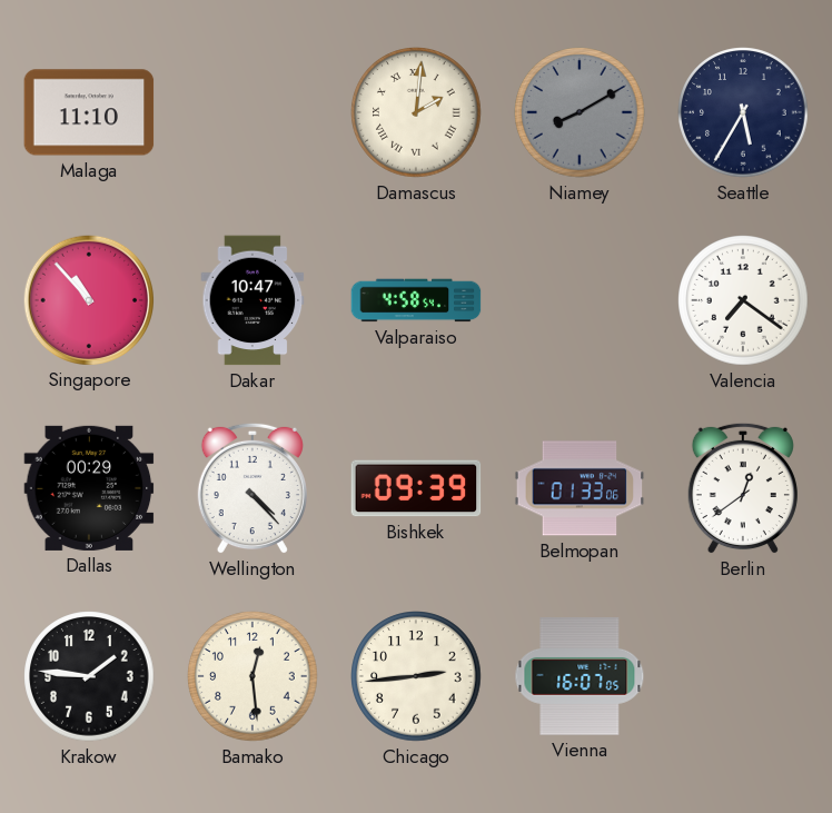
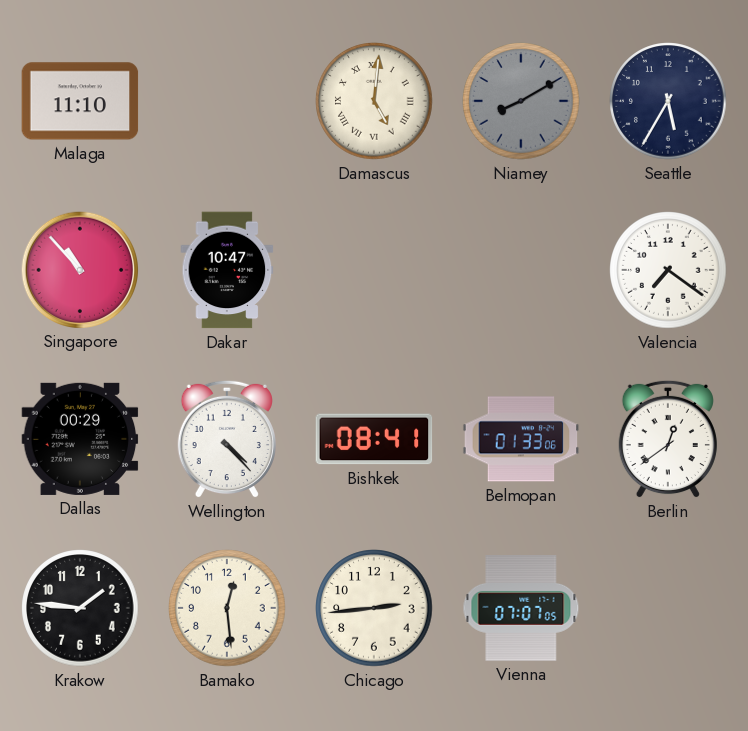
Damascus: 2:01 -> 5:01
Valparaiso: 4:58 -> none
Bishkek: 09:39 -> 08:41
Vienna: 16:07 -> 07:07
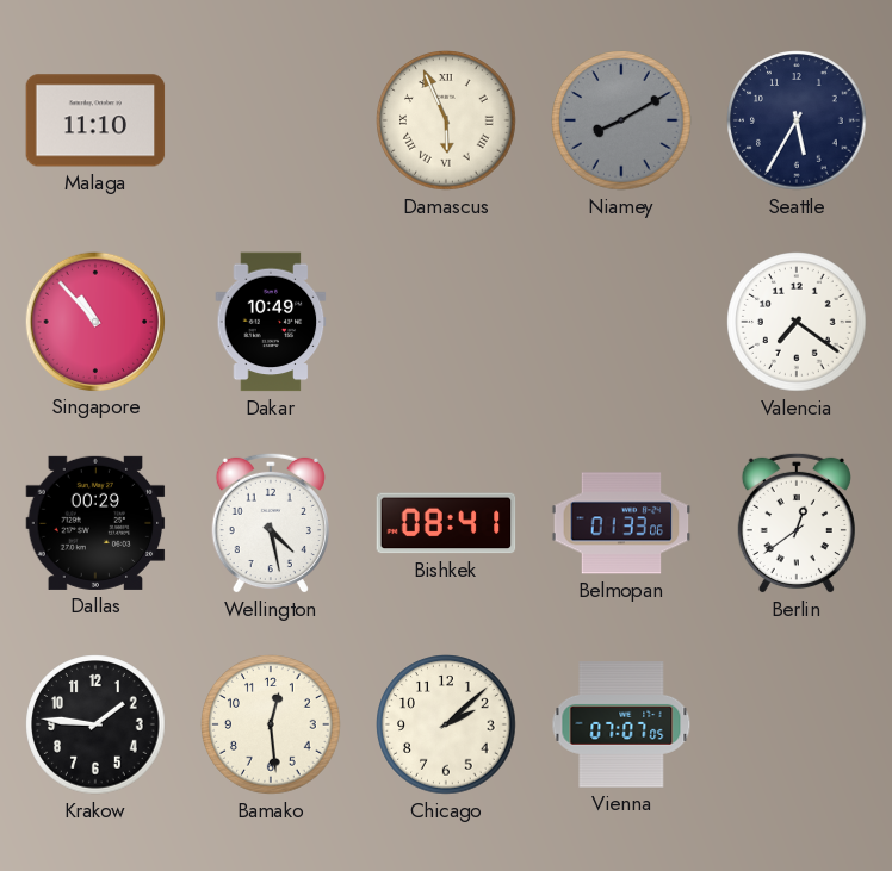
Damascus: 5:01 -> 5:56
Dakar: 10:47 -> 10:49
Wellington: 4:23 -> 4:28
Chicago: 2:44 -> 2:08
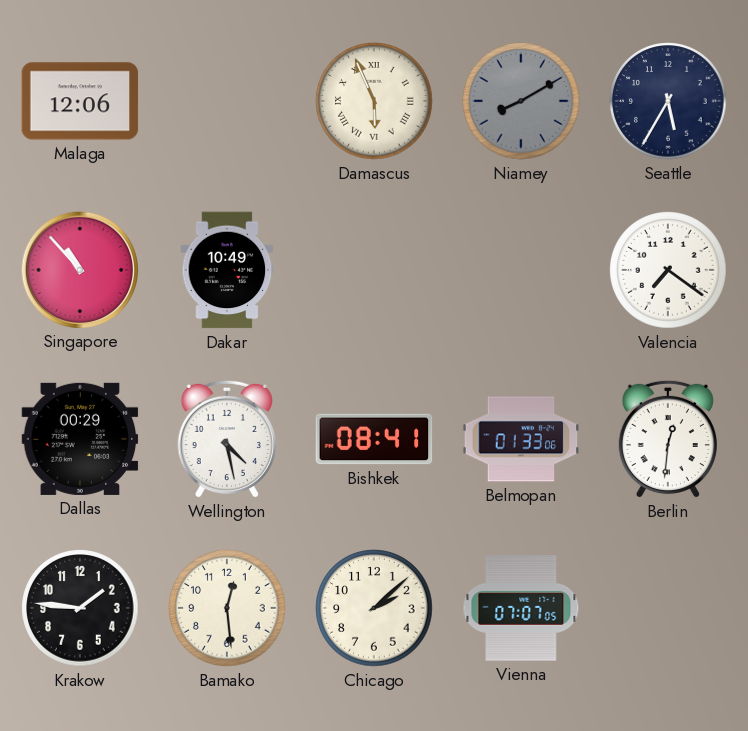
Malaga: 11:10 -> 12:06
Berlin: 12:39 -> 12:31
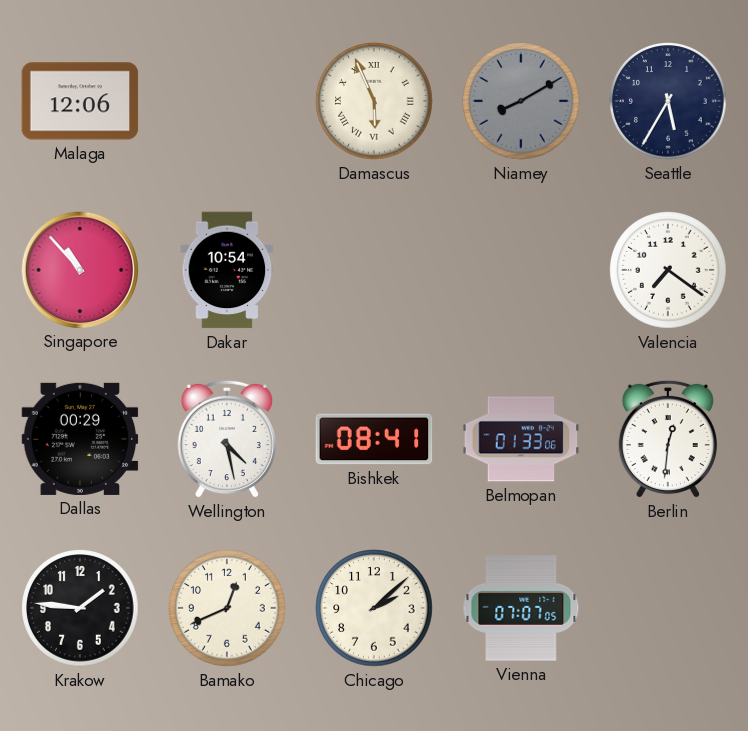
Dakar: 10:49 -> 10:54
Bamako: 12:29 -> 12:41
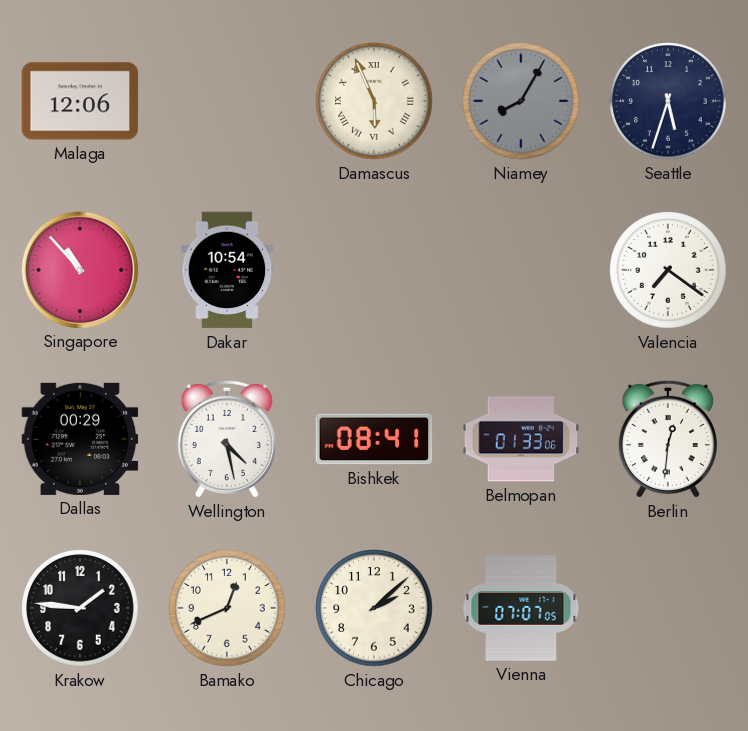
Niamey: 8:10 -> 8:05
Seattle: 5:35 -> 5:33
